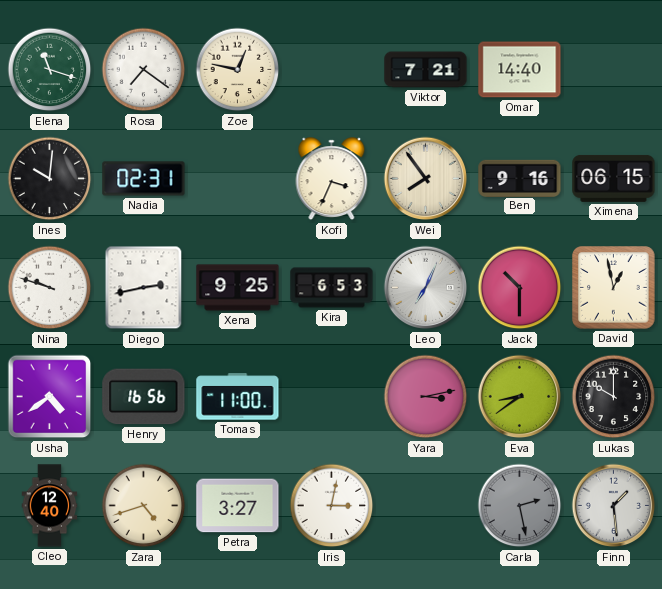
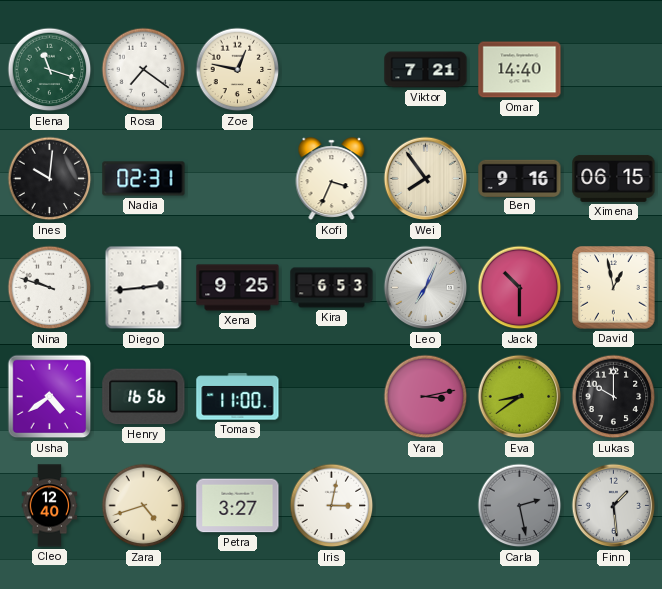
Diego: 2:43 -> 2:44
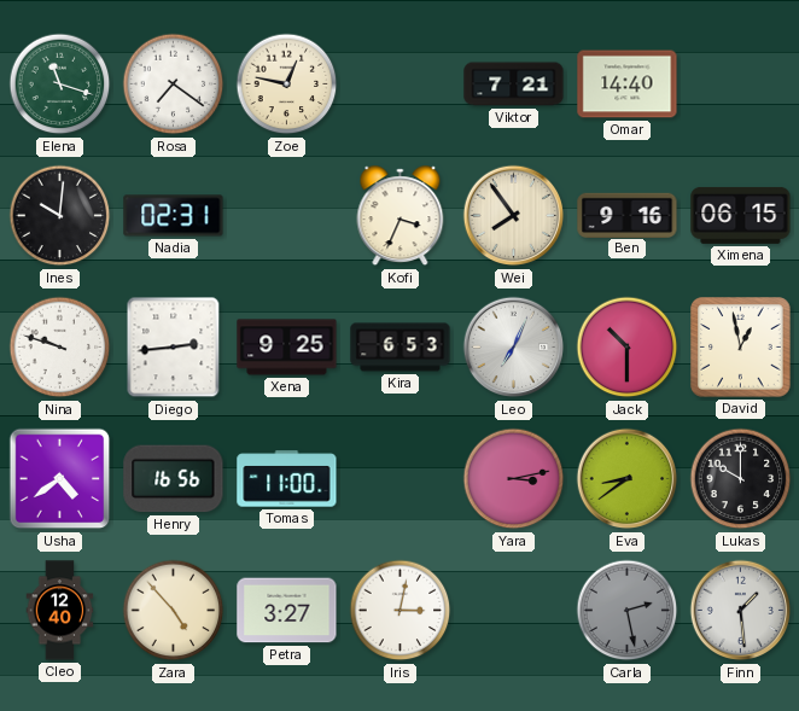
Zara: 4:42 -> 4:53
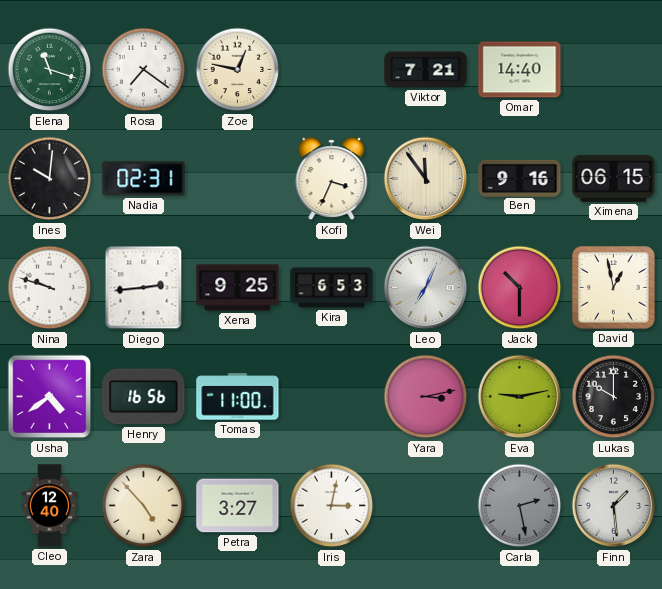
Wei: 7:54 -> 11:54
Eva: 8:39 -> 9:13
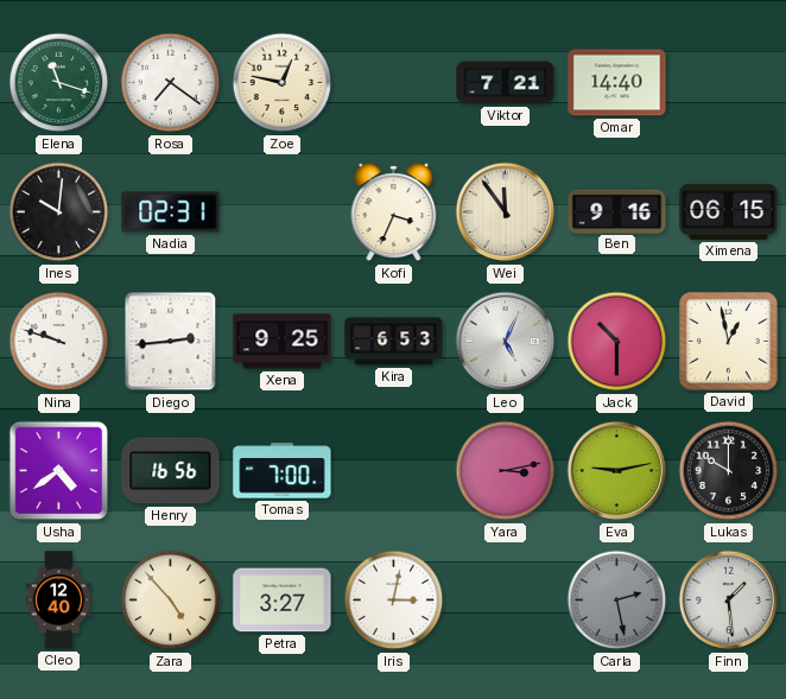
Leo: 7:04 -> 5:04
Tomas: 11:00 -> 7:00
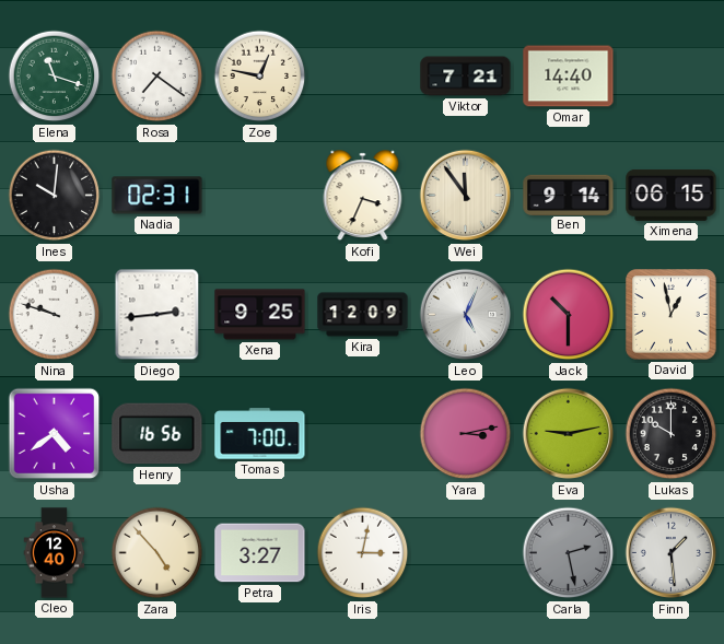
Ben: 9:16 -> 9:14
Kira: 6:53 -> 12:09
